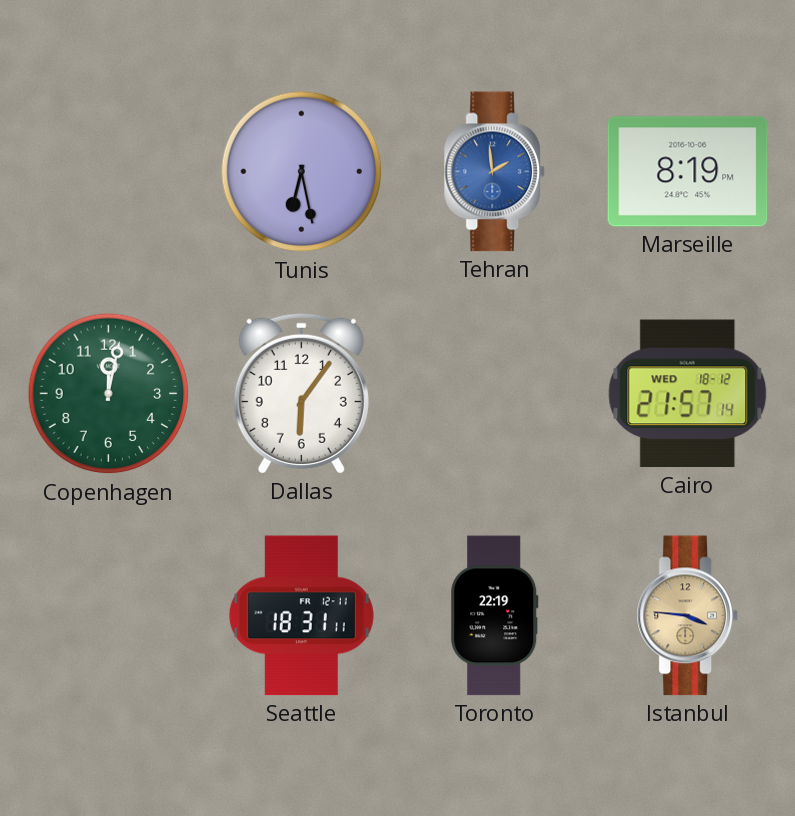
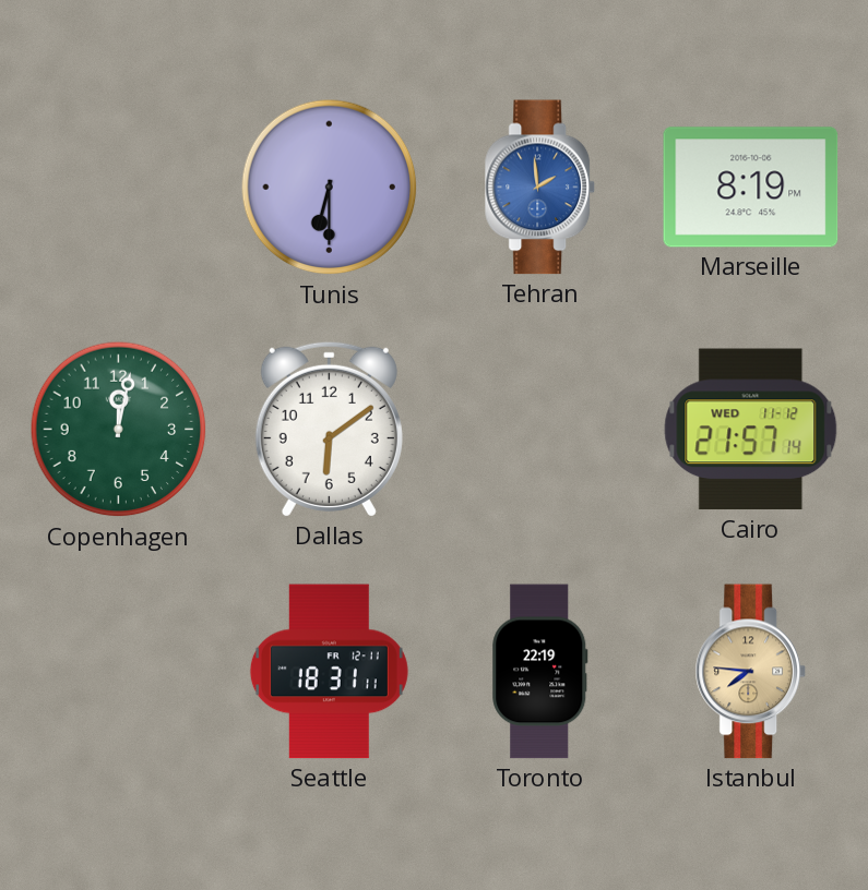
Tunis: 6:28 -> 6:30
Dallas: 6:06 -> 6:09
Cairo date: WED 18-12 -> WED 11-12
Istanbul: 3:46 -> 7:46
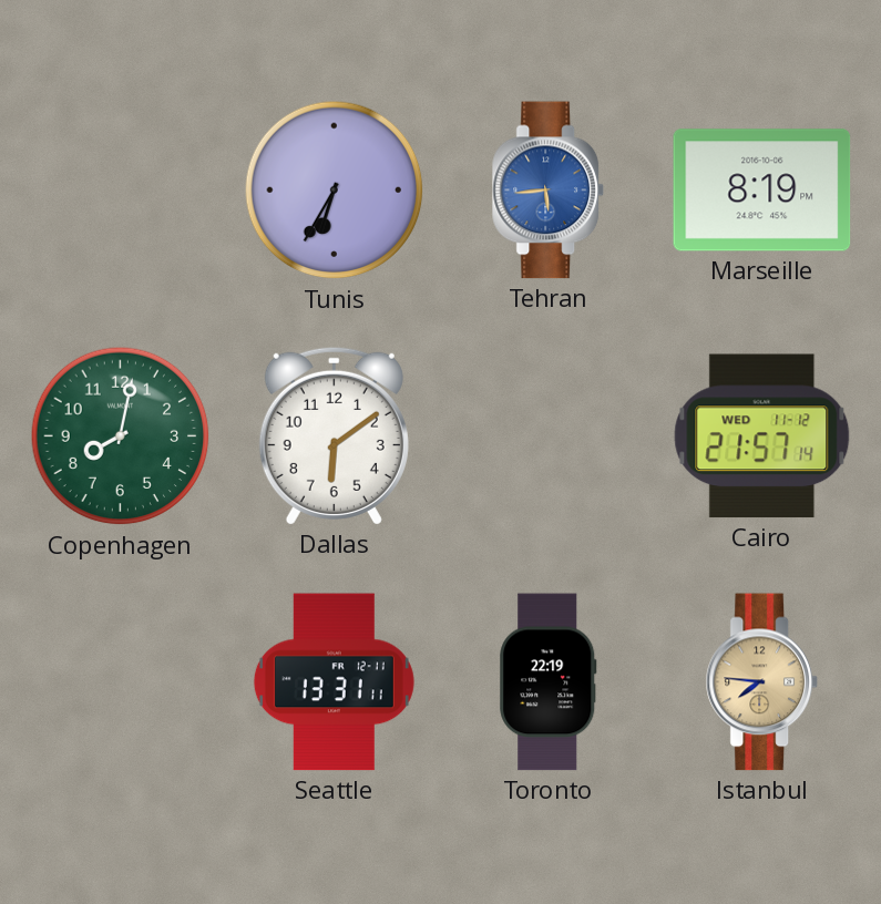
Tunis: 6:30 -> 6:35
Tehran: 1:59 -> 5:44
Copenhagen: 12:02 -> 8:02
Seattle: 18:31 -> 13:31
